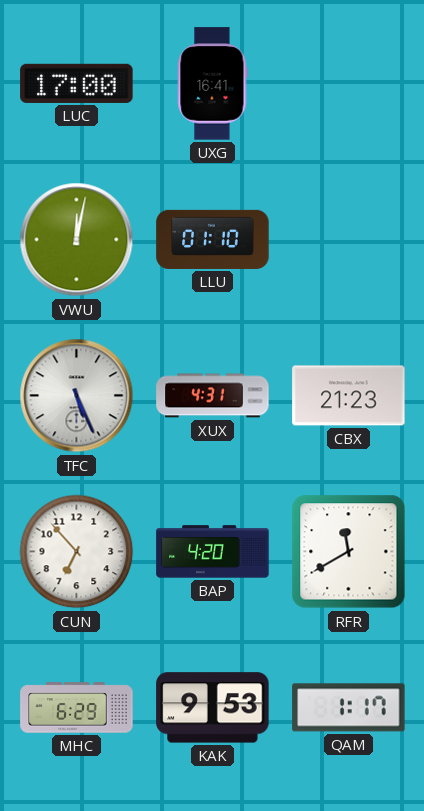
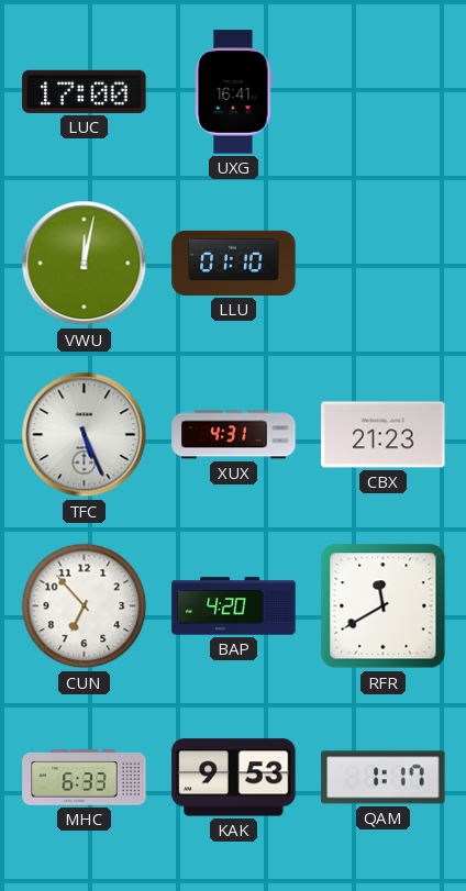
MHC: 6:29 -> 6:33
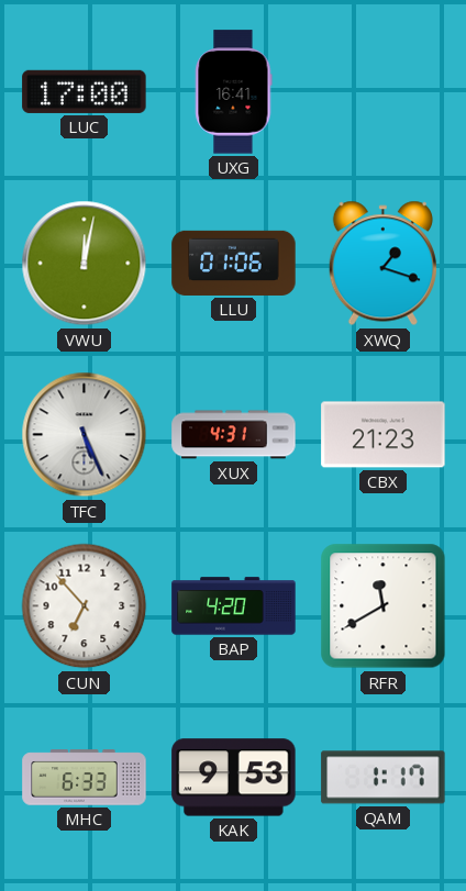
LLU: 01:10 -> 01:06
XWQ: none -> 1:18
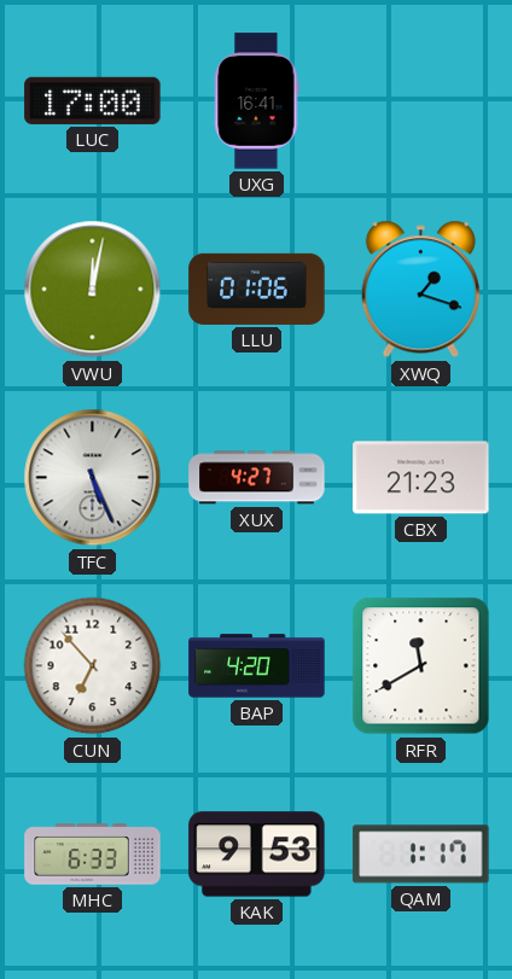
XUX: 4:31 -> 4:27
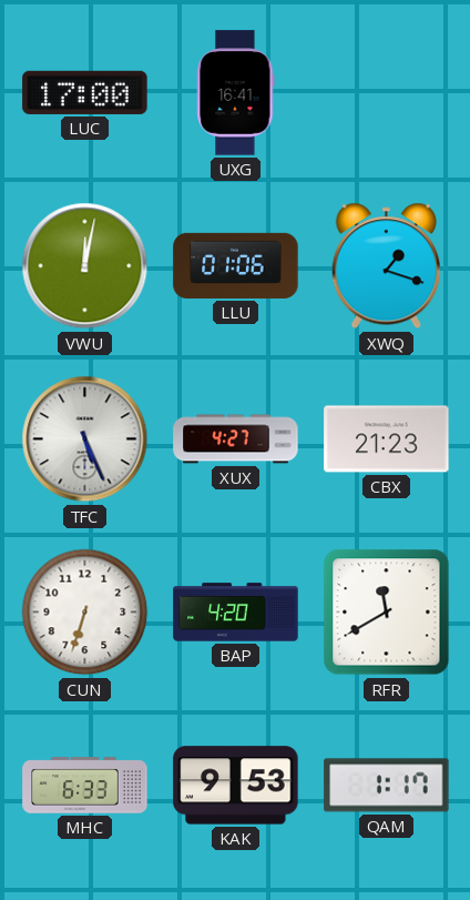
CUN: 6:53 -> 6:33
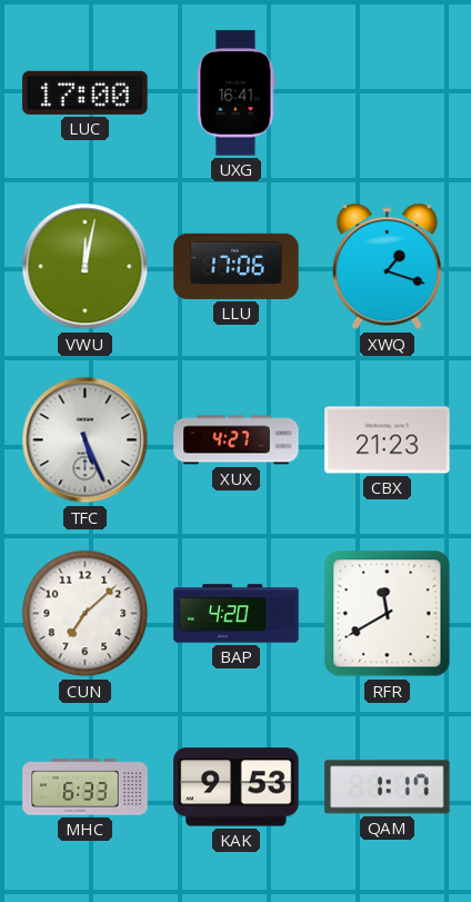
LLU: 01:06 -> 17:06
CUN: 6:33 -> 7:08
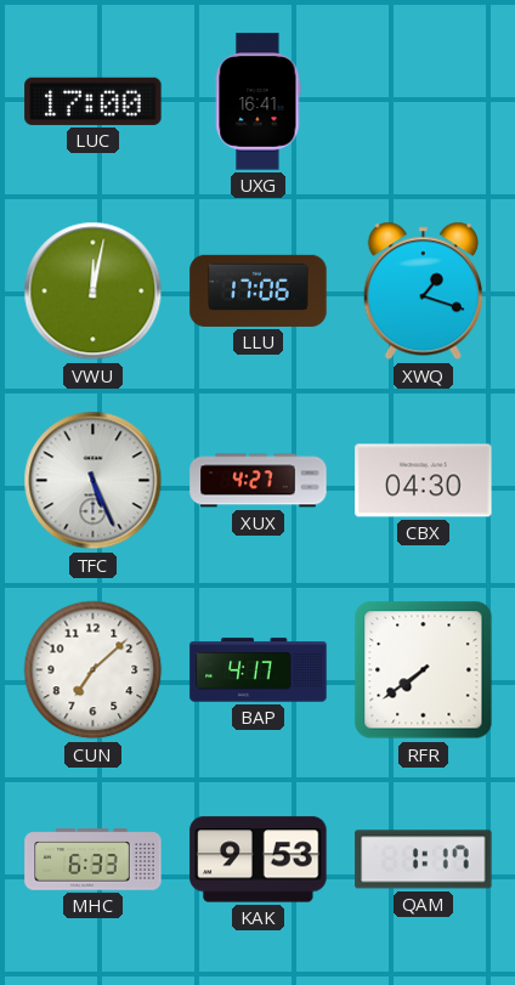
CBX: 21:23 -> 04:30
BAP: 4:20 -> 4:17
RFR: 11:40 -> 7:39
